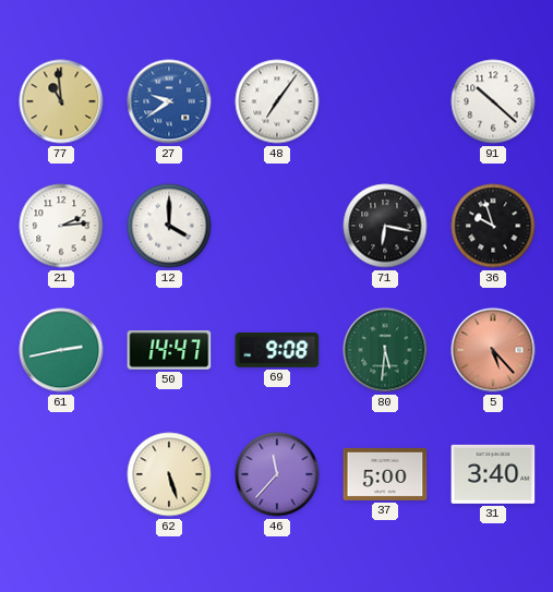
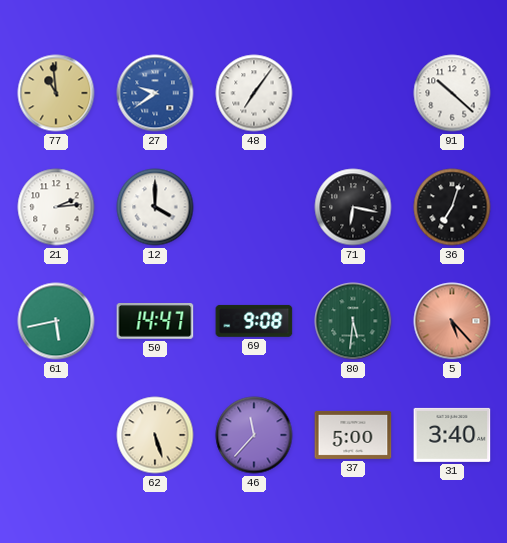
36: 9:57 -> 7:03
61: 2:43 -> 5:43
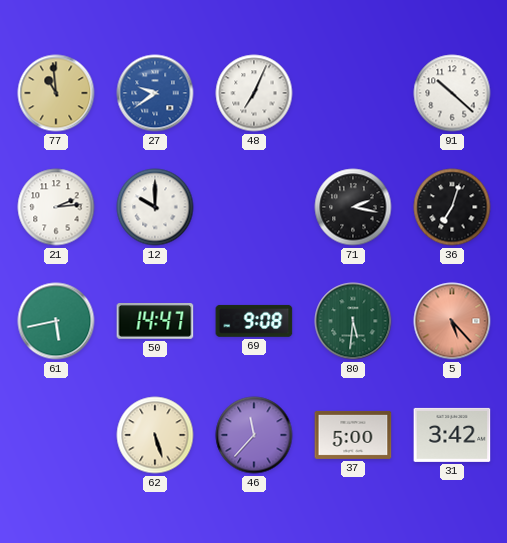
48: 7:06 -> 7:04
12: 4:00 -> 10:00
71: 6:17 -> 2:17
31: 3:40 -> 3:42
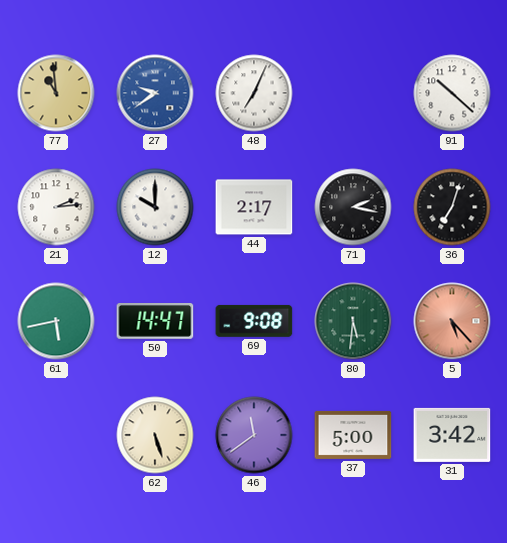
44: none -> 2:17
46: 11:37 -> 11:39
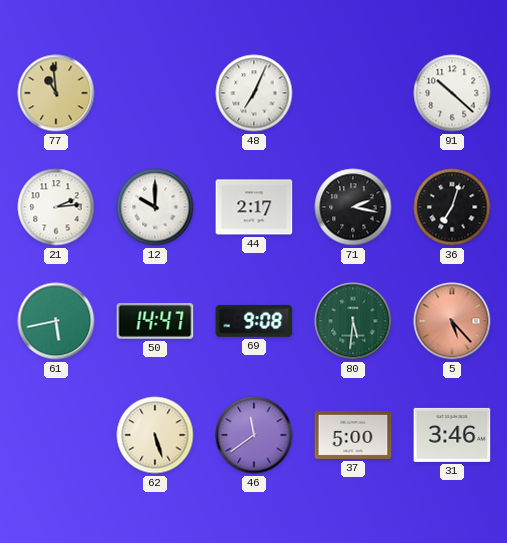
27: 9:39 -> none
31: 3:42 -> 3:46
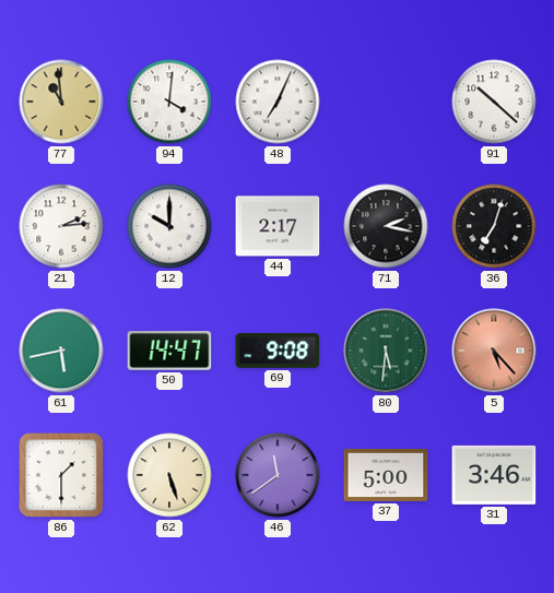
94: none -> 4:01
86: none -> 1:30
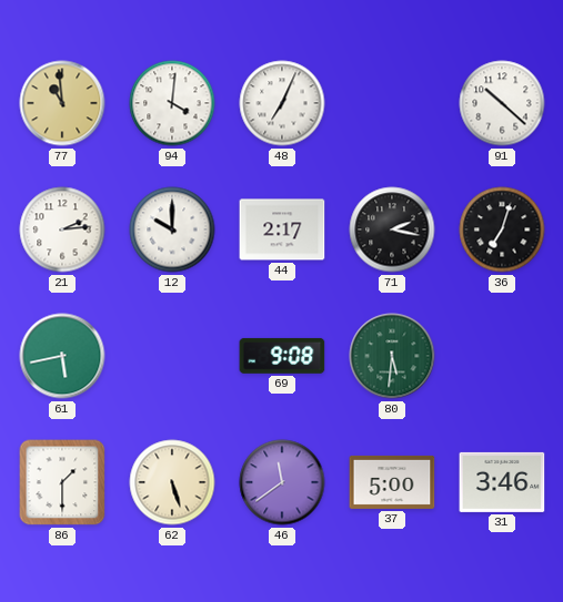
50: 14:47 -> none
5: 5:23 -> none
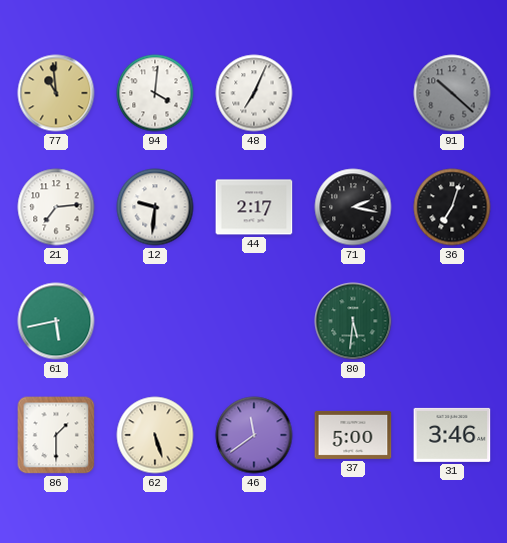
91 dial: white -> grey
21: 2:14 -> 7:14
12: 10:00 -> 9:31
69: 9:08 -> none
